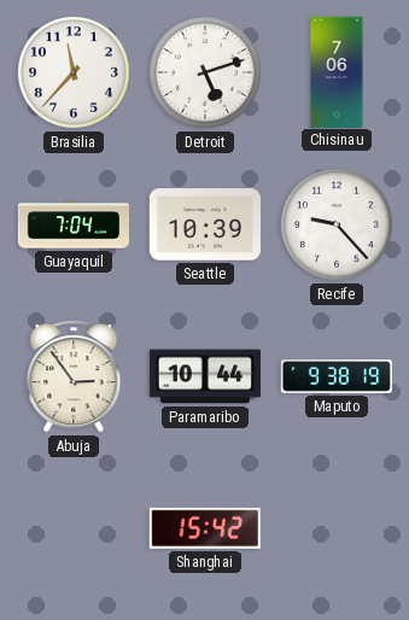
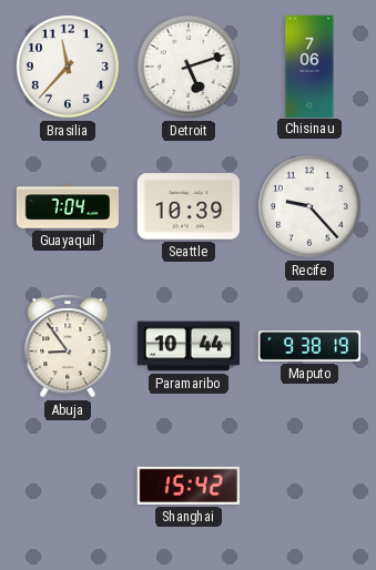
Abuja: 2:54 -> 8:54
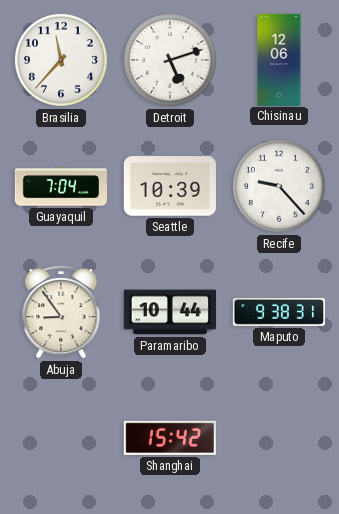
Chisinau: 7:06 -> 12:06
Maputo: 9:38:19 -> 9:38:31
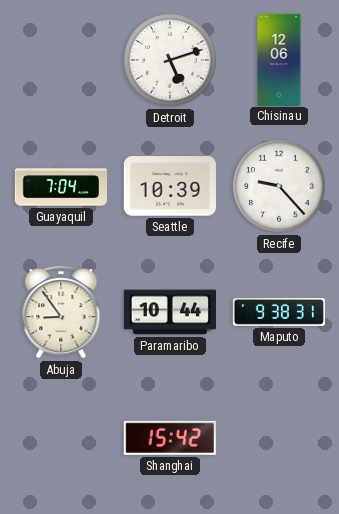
Brasilia: 11:37 -> none
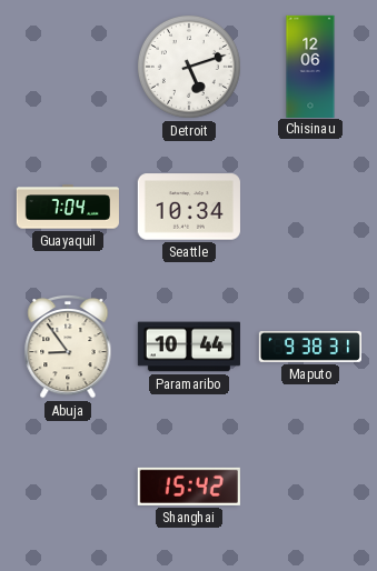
Seattle: 10:39 -> 10:34
Recife: 9:23 -> none
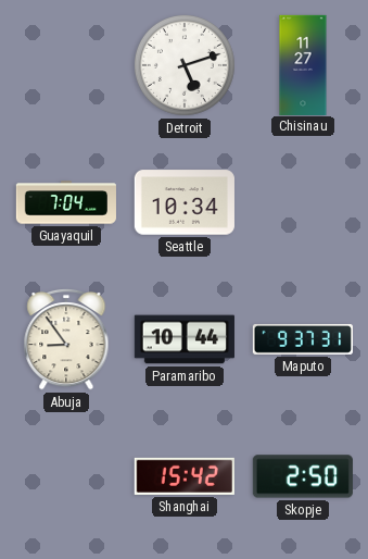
Chisinau: 12:06 -> 11:27
Maputo: 9:38 -> 9:37
Skopje: none -> 2:50
